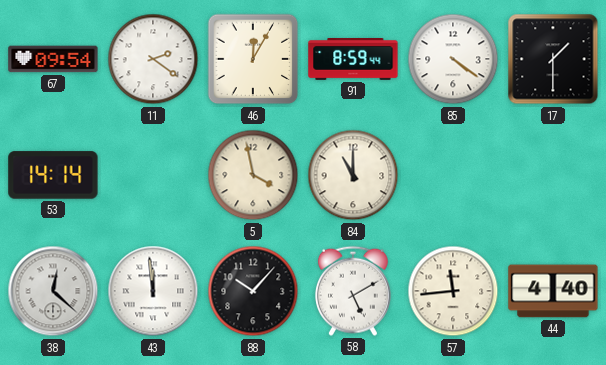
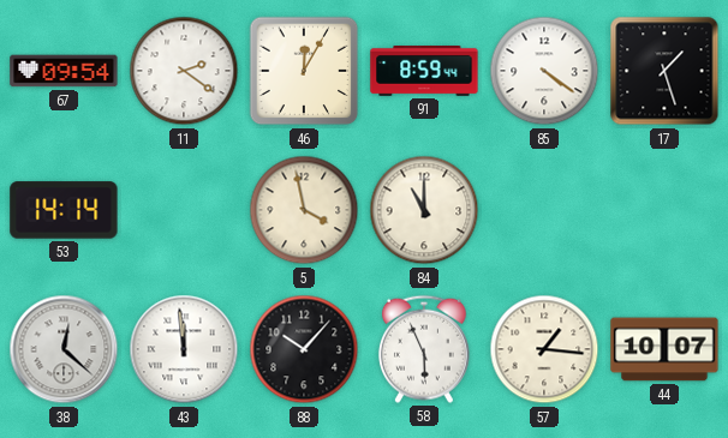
17: 1:30 -> 1:27
58: 5:10 -> 5:56
57: 11:44 -> 1:16
44: 4:40 -> 10:07
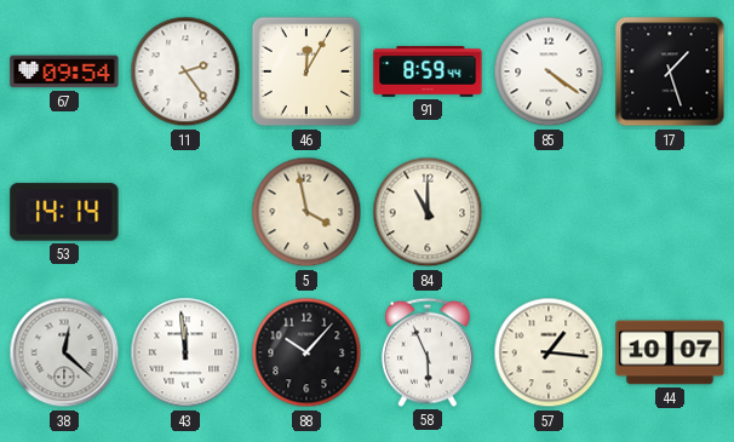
11: 2:21 -> 2:24
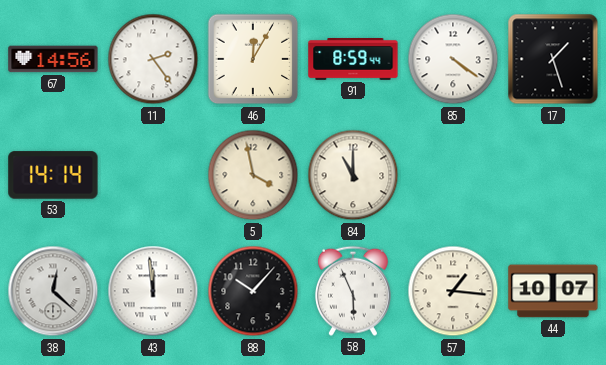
67: 09:54 -> 14:56
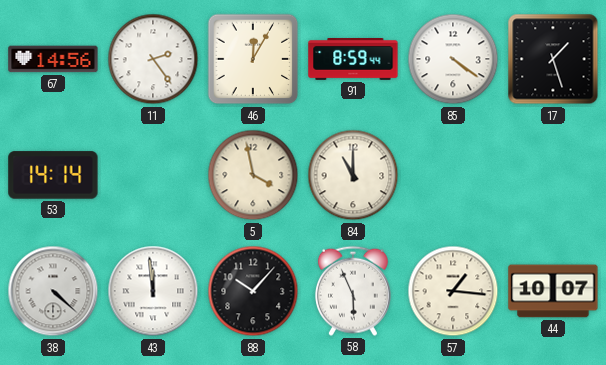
38: 12:22 -> 4:22
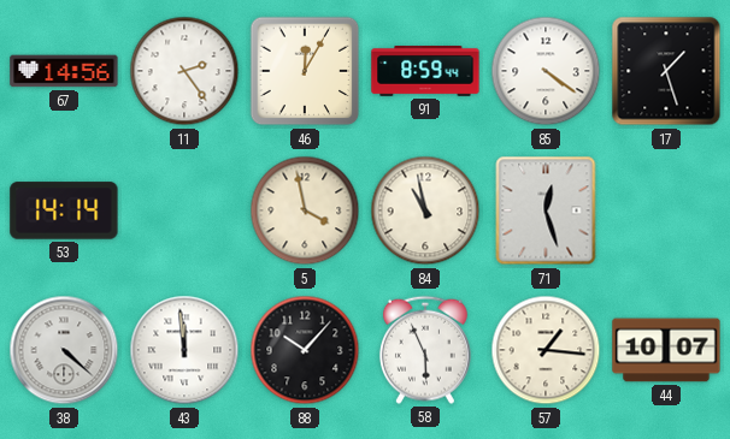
84: 11:00 -> 10:58
71: none -> 12:27
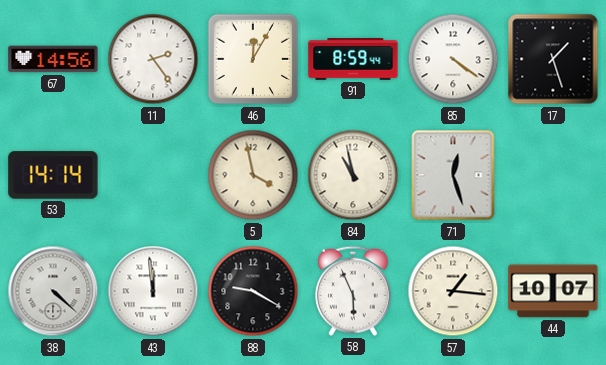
88: 10:07 -> 9:20
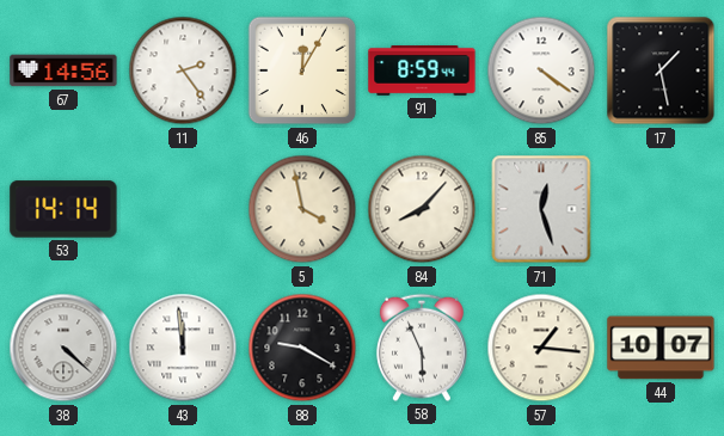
17: 1:27 -> 1:28
84: 10:58 -> 8:07
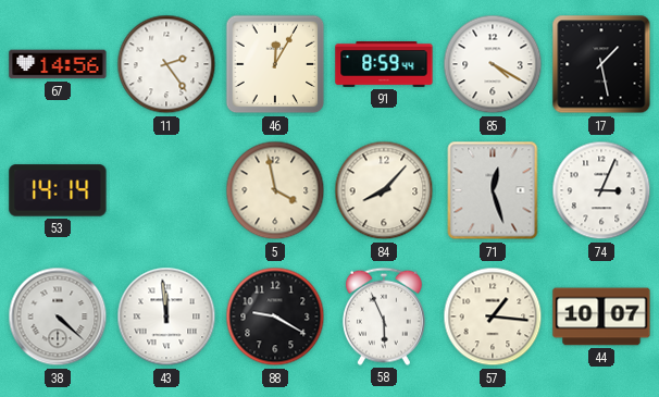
85: 4:21 -> 4:20
74: none -> 3:04
